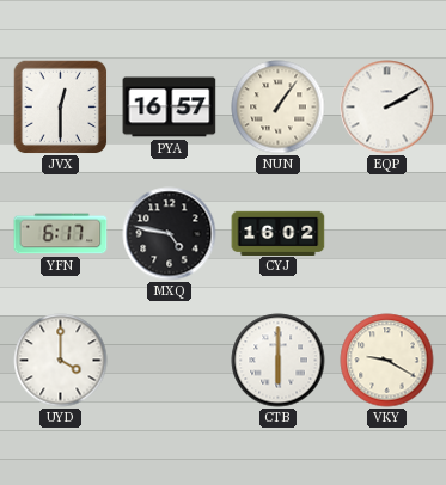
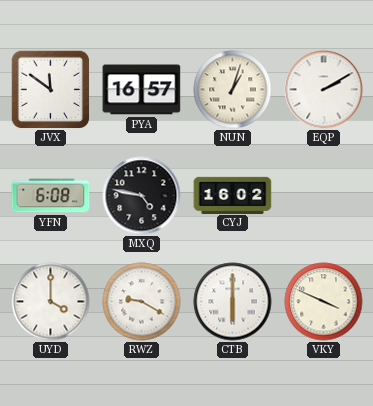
JVX: 12:30 -> 11:51
NUN: 1:06 -> 1:03
YFN: 6:17 -> 6:08
RWZ: none -> 9:20
VKY: 9:20 -> 3:49
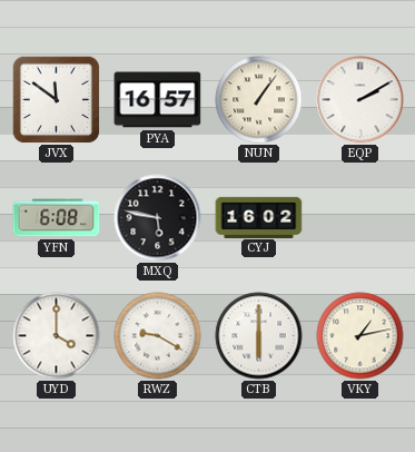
NUN: 1:03 -> 1:06
MXQ: 4:47 -> 5:47
VKY: 3:49 -> 1:13
